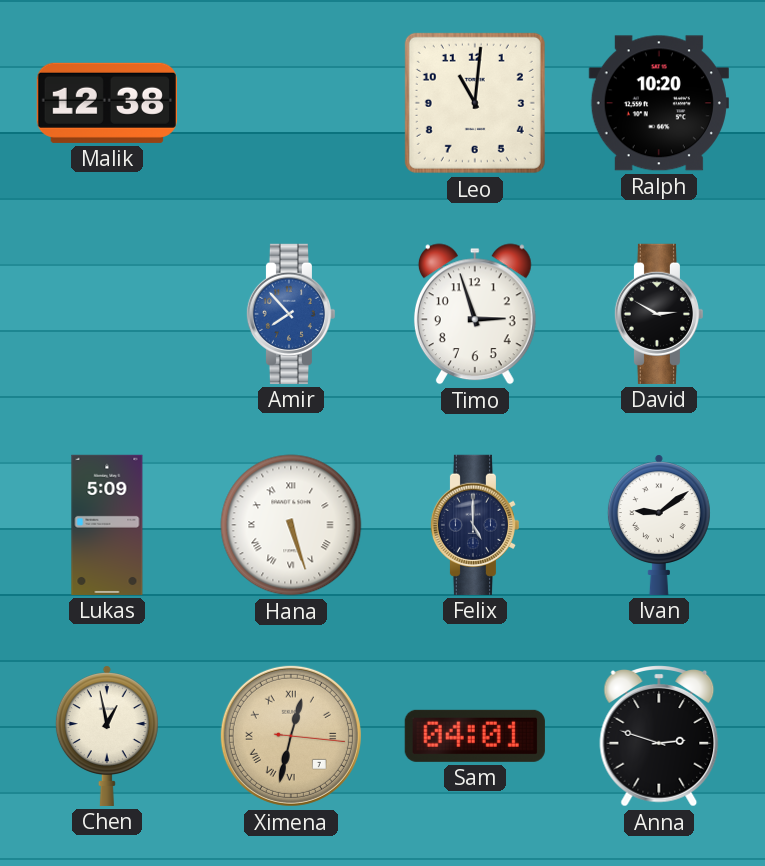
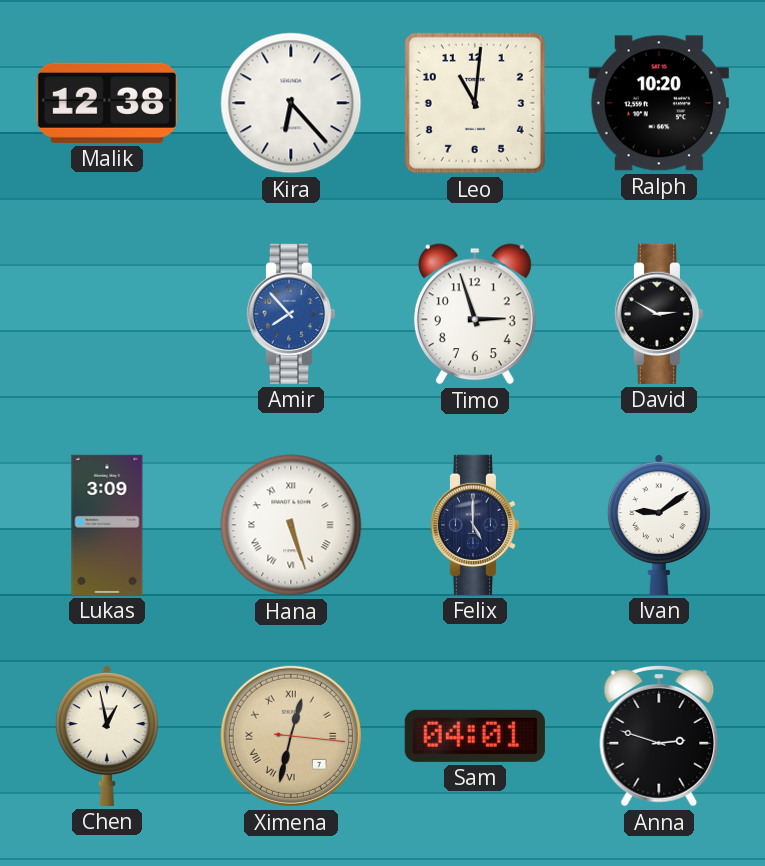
Kira: none -> 6:23
Lukas: 5:09 -> 3:09
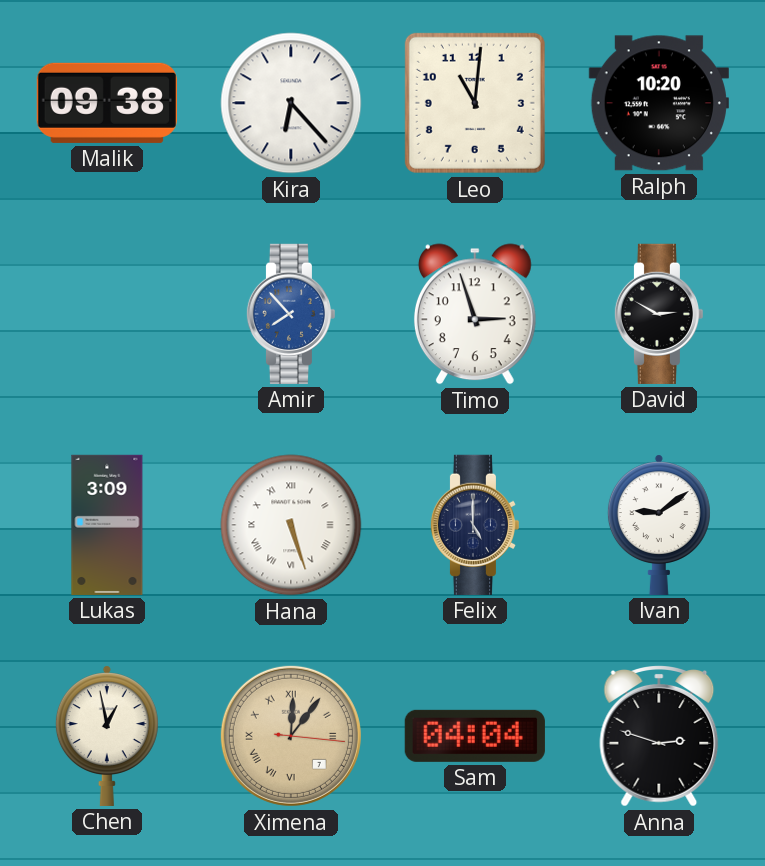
Malik: 12:38 -> 09:38
Ximena: 12:32 -> 12:06
Sam: 04:01 -> 04:04
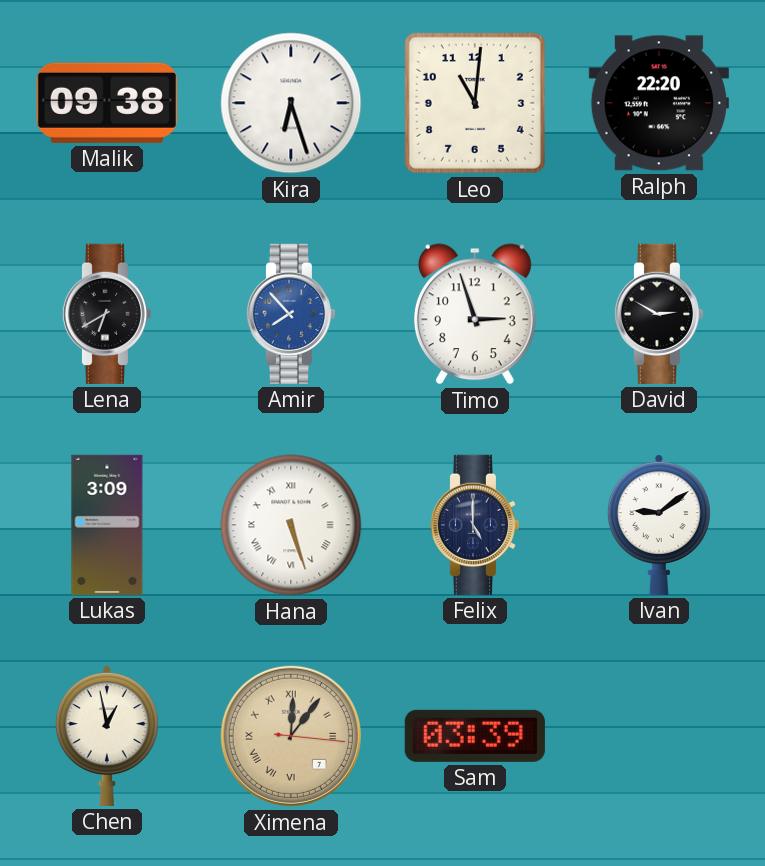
Kira: 6:23 -> 6:27
Ralph: 10:20 -> 22:20
Lena: none -> 6:40
Sam: 04:04 -> 03:39
Anna: 2:48 -> none
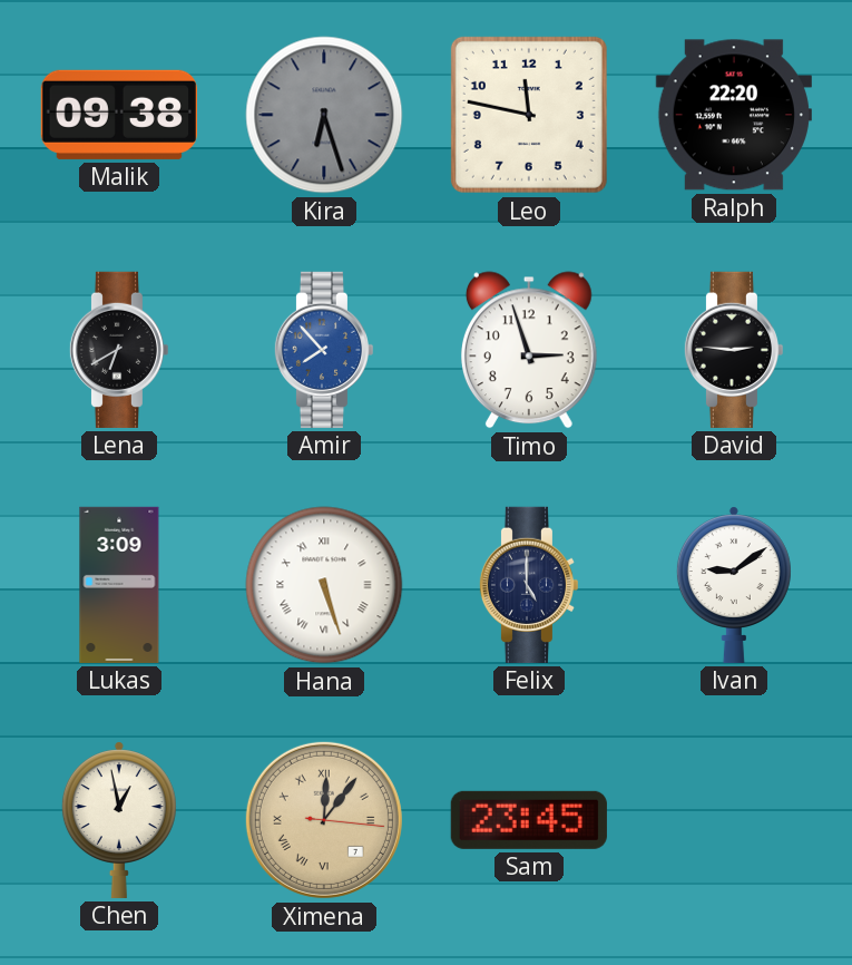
Kira dial: white -> grey
Leo: 11:01 -> 11:47
David: 2:50 -> 2:46
Sam: 03:39 -> 23:45
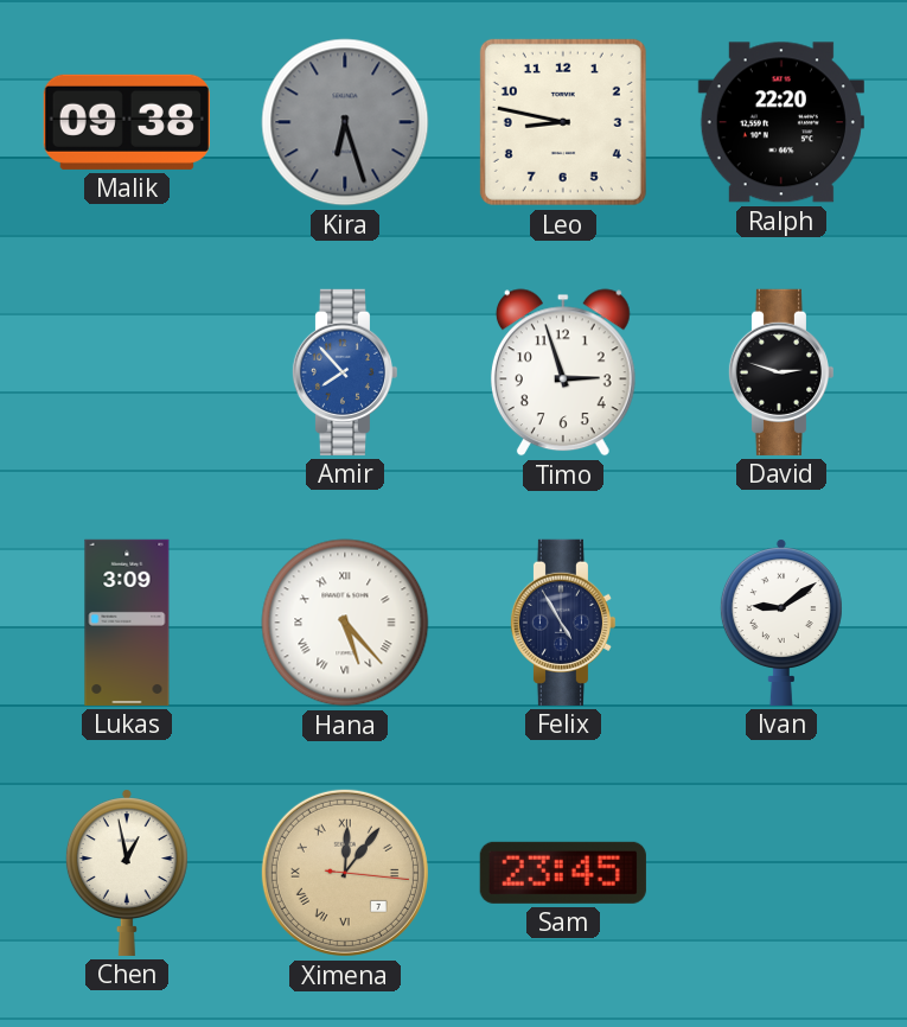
Leo: 11:47 -> 8:47
Lena: 6:40 -> none
David: 2:46 -> 2:48
Hana: 5:27 -> 5:23
Felix: 5:00 -> 4:55
